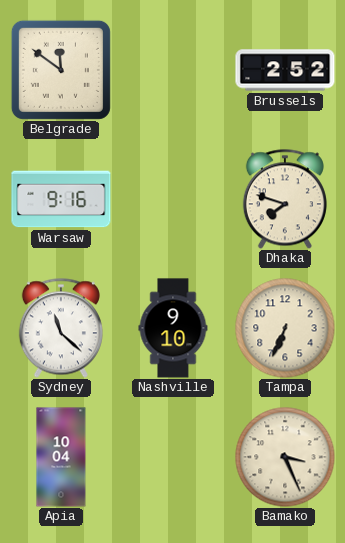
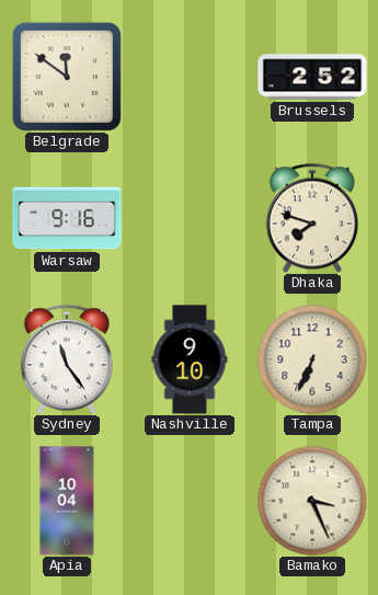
Sydney: 11:22 -> 11:24
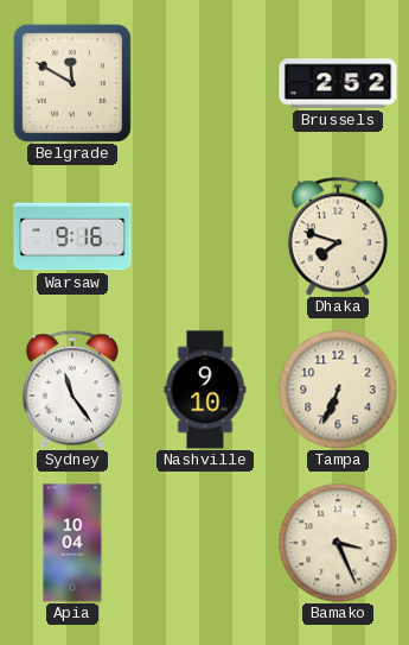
Belgrade: 11:51 -> 11:50
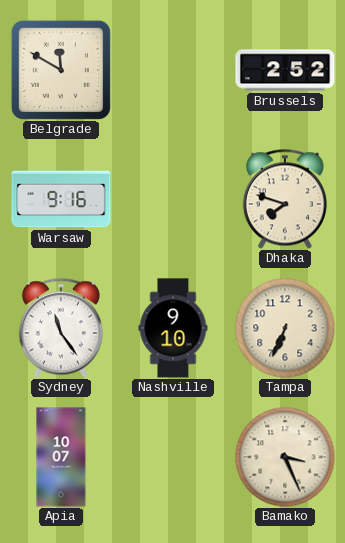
Apia: 10:04 -> 10:07
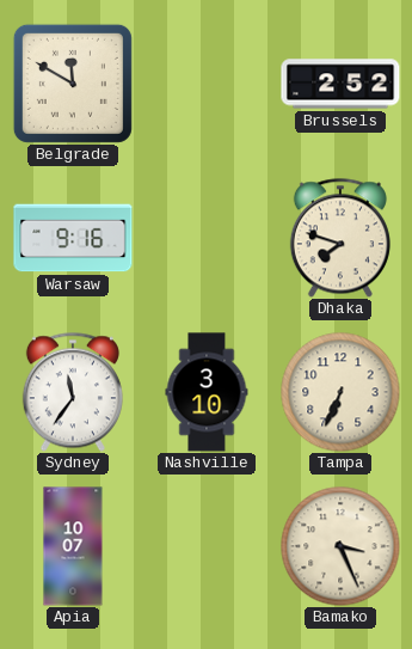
Sydney: 11:24 -> 11:36
Nashville: 9:10 -> 3:10
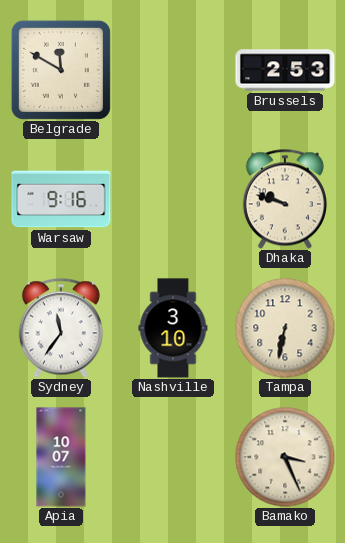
Brussels: 2:52 -> 2:53
Dhaka: 7:48 -> 9:48
Tampa: 6:34 -> 6:32
